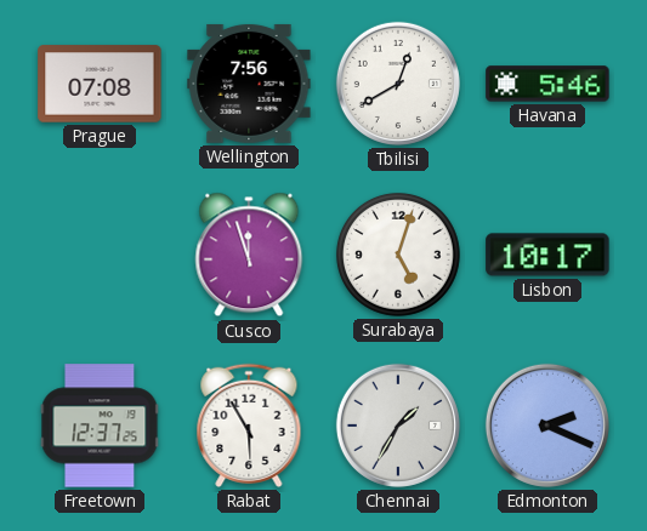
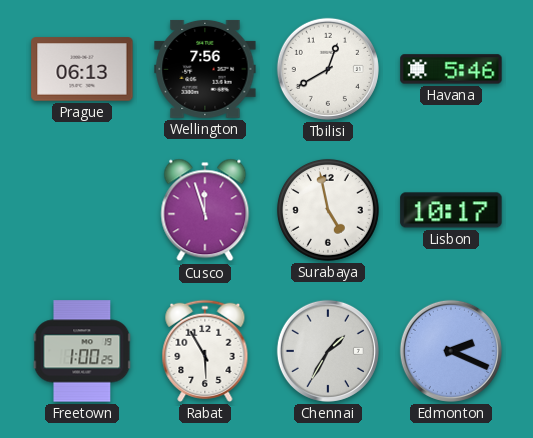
Prague: 07:08 -> 06:13
Surabaya: 5:03 -> 4:58
Freetown: 12:37 -> 1:00
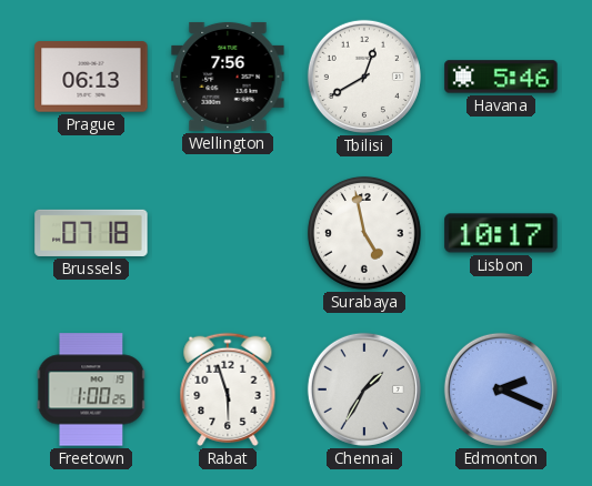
Brussels: none -> 07:18
Cusco: 11:57 -> none
Rabat: 5:55 -> 5:57
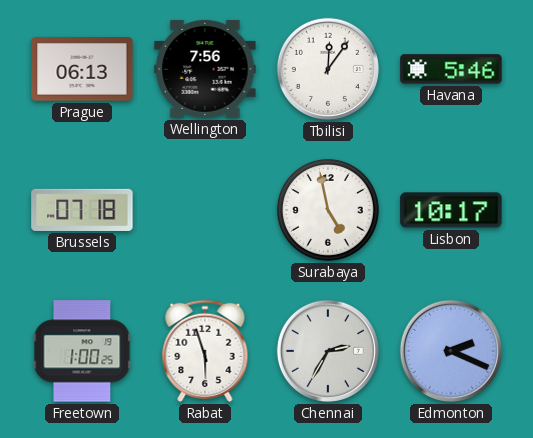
Tbilisi: 12:40 -> 12:06
Chennai: 1:35 -> 2:35
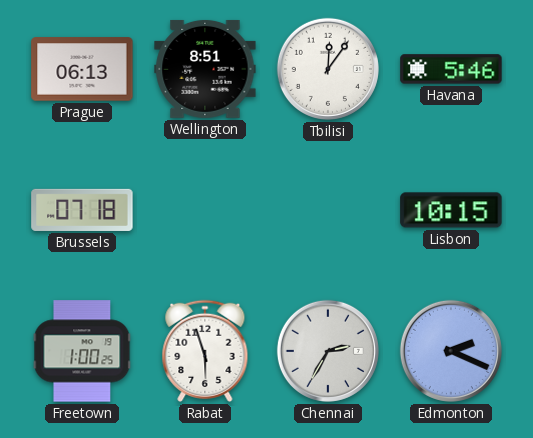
Wellington: 7:56 -> 8:51
Surabaya: 4:58 -> none
Lisbon: 10:17 -> 10:15
